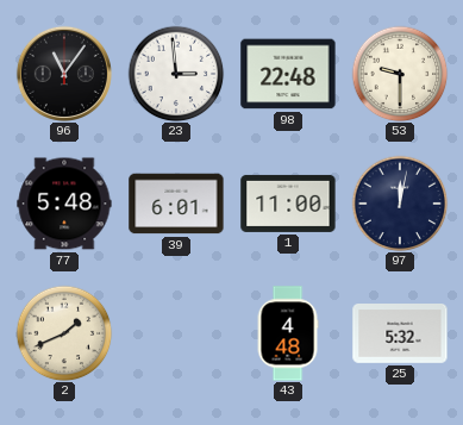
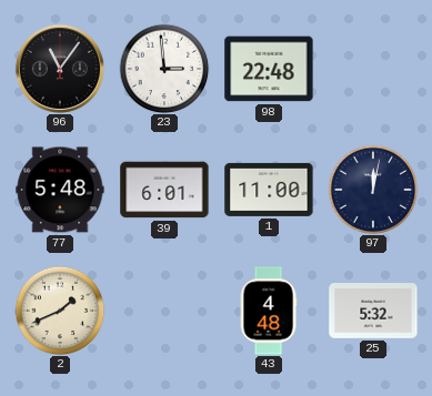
53: 9:30 -> none
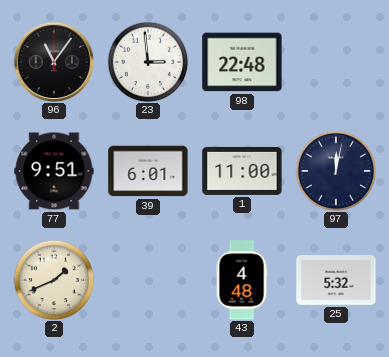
77: 5:48 -> 9:51
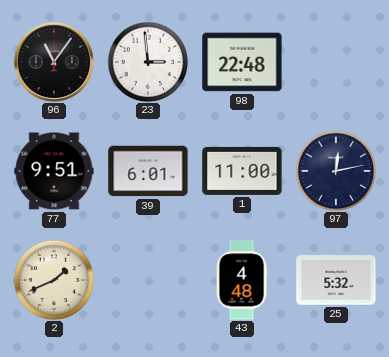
97: 12:02 -> 12:13
